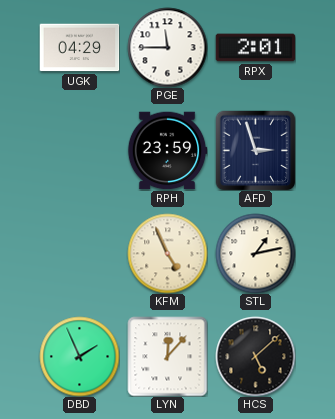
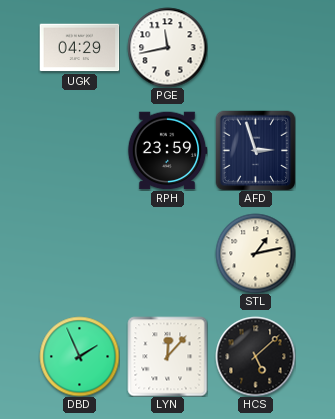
PGE: 11:45 -> 11:43
RPX: 2:01 -> none
KFM: 4:56 -> none
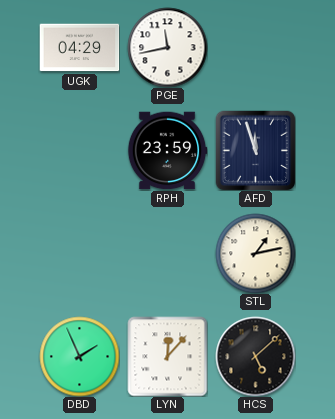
AFD: 2:57 -> 11:57
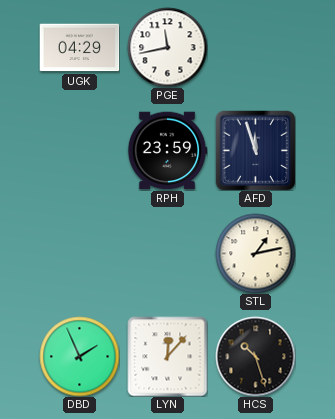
HCS: 5:08 -> 10:27
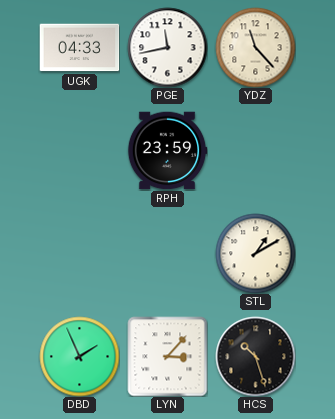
UGK: 04:29 -> 04:33
YDZ: none -> 11:23
AFD: 11:57 -> none
STL: 1:13 -> 1:10
LYN: 12:07 -> 3:07
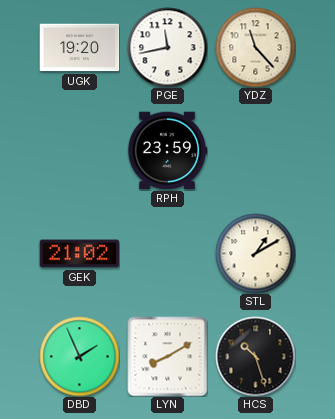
UGK: 04:33 -> 19:20
GEK: none -> 21:02
LYN: 3:07 -> 8:10
